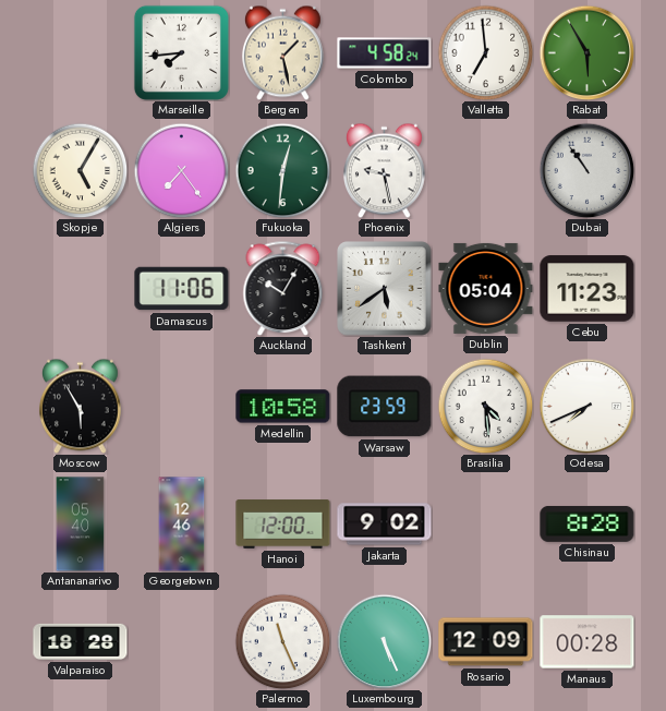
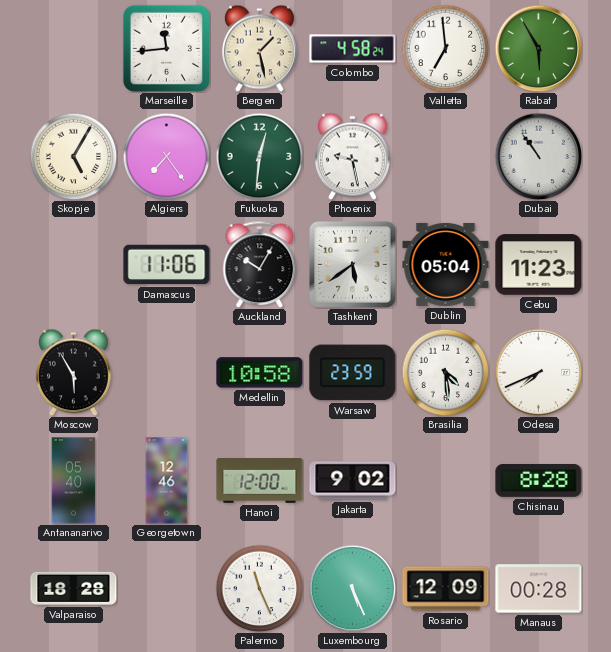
Marseille: 7:44 -> 11:44
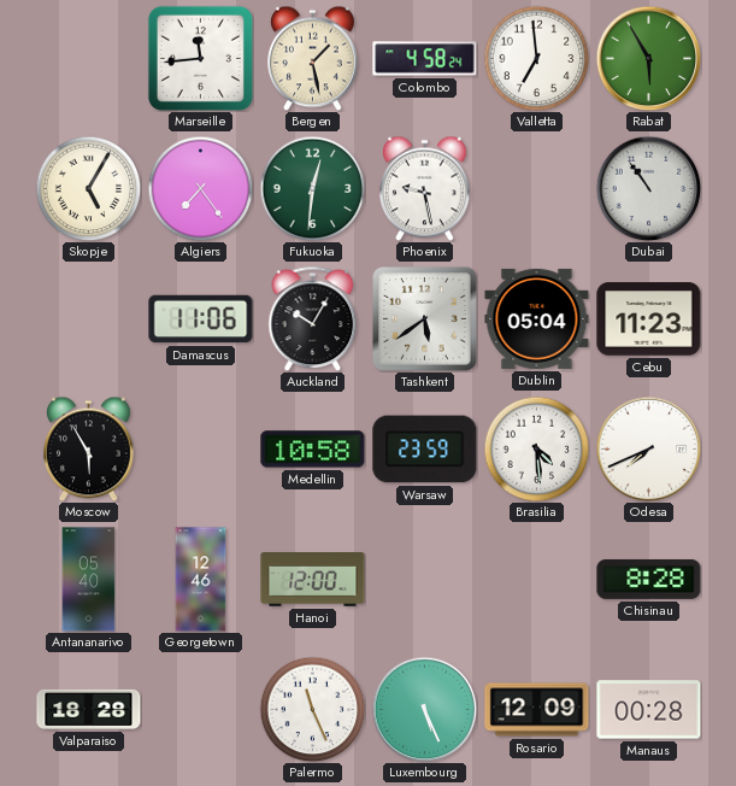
Jakarta: 9:02 -> none
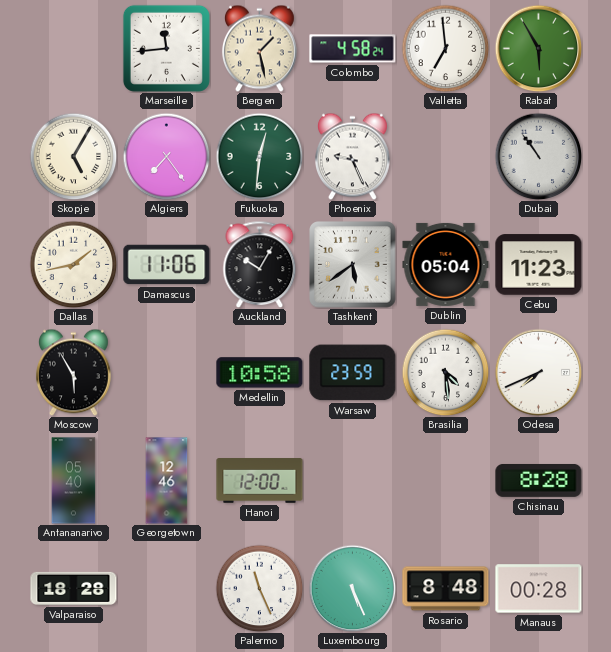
Phoenix: 9:28 -> 9:26
Dallas: none -> 1:43
Rosario: 12:09 -> 8:48
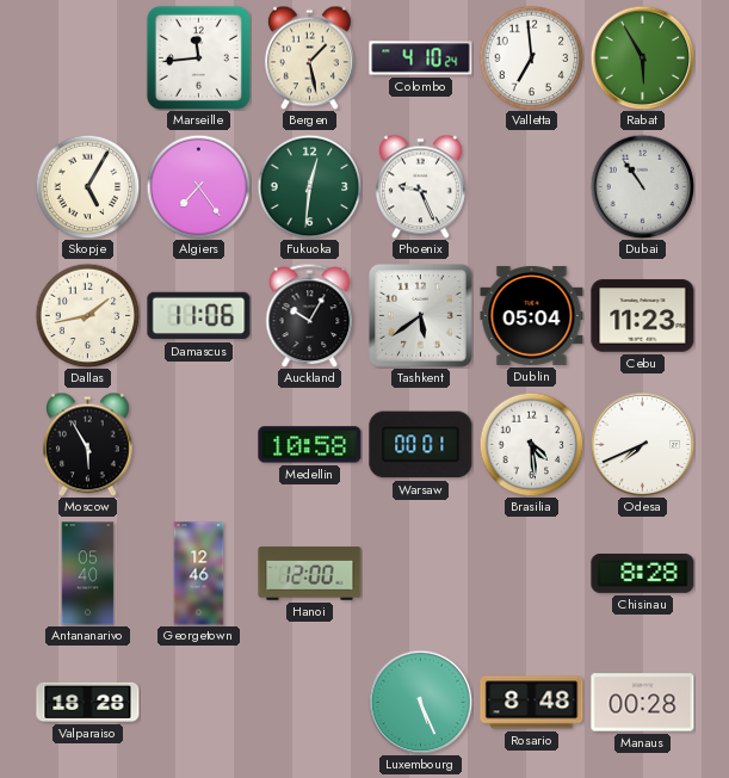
Colombo: 4:58 -> 4:10
Warsaw: 23:59 -> 00:01
Palermo: 11:26 -> none
